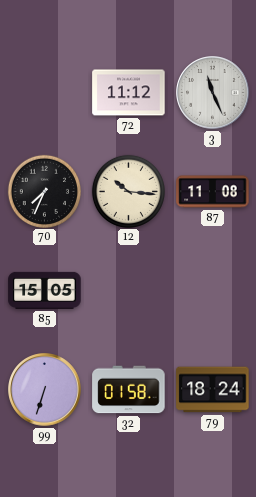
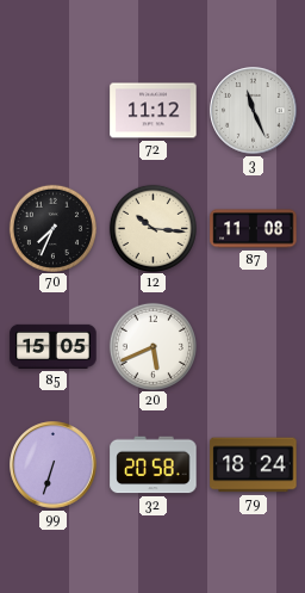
20: none -> 5:41
32: 01:58 -> 20:58
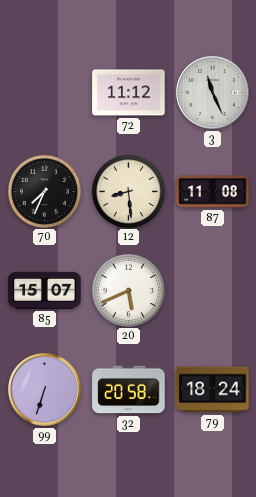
12: 10:16 -> 8:29
85: 15:05 -> 15:07
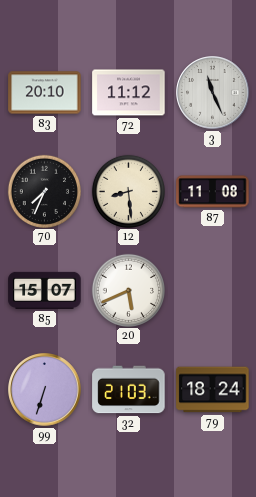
83: none -> 20:10
32: 20:58 -> 21:03
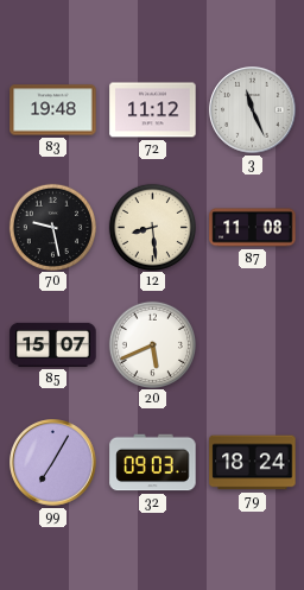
83: 20:10 -> 19:48
70: 7:34 -> 9:28
99: 6:33 -> 7:05
32: 21:03 -> 09:03
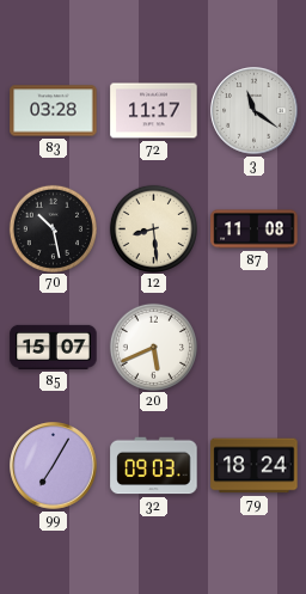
83: 19:48 -> 03:28
72: 11:12 -> 11:17
3: 11:26 -> 11:21
70: 9:28 -> 10:28
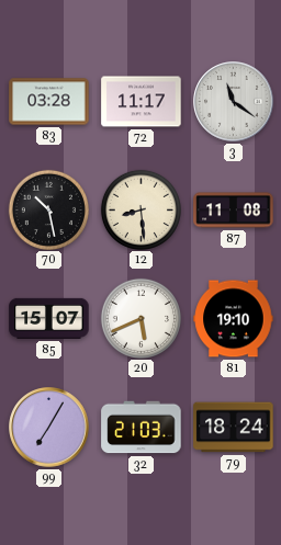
81: none -> 19:10
32: 09:03 -> 21:03
